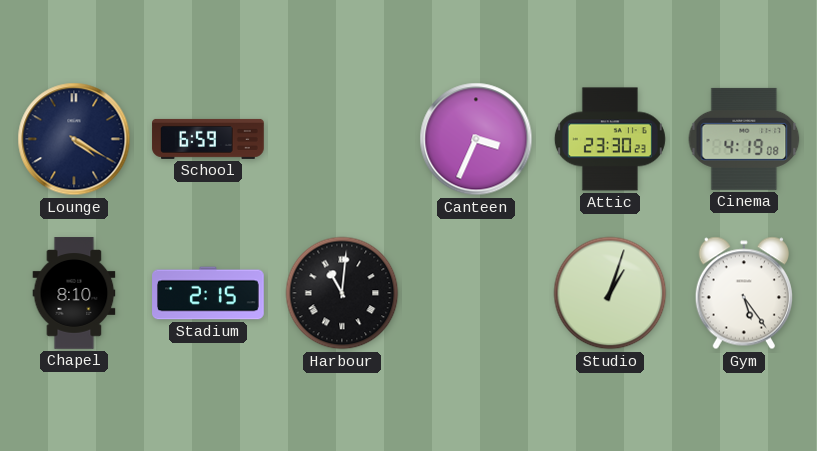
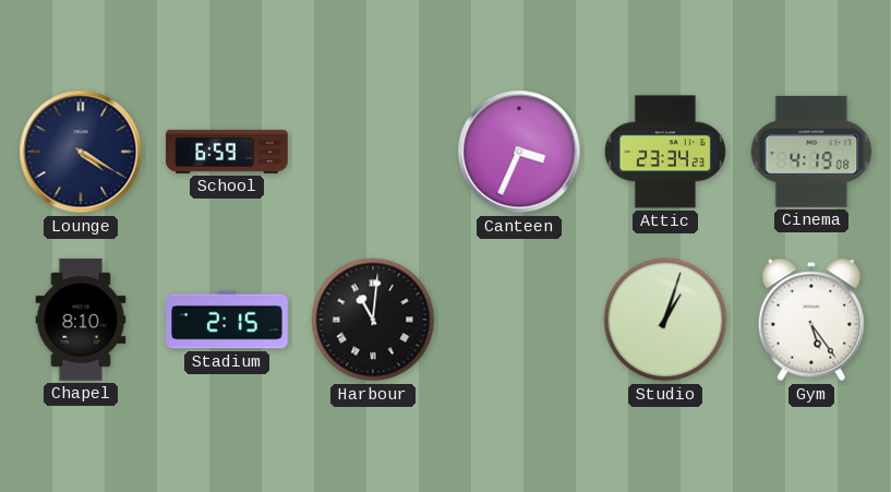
Attic: 23:30 -> 23:34
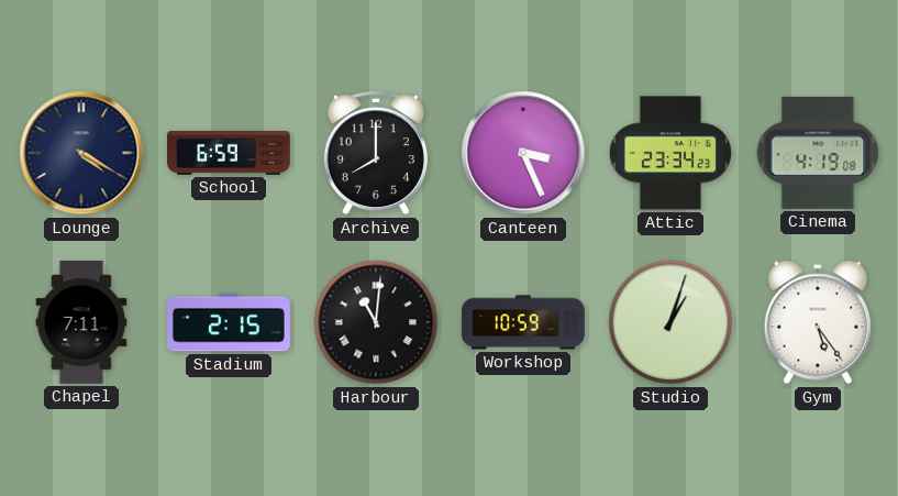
Archive: none -> 8:00
Canteen: 3:34 -> 3:26
Chapel: 8:10 -> 7:11
Workshop: none -> 10:59
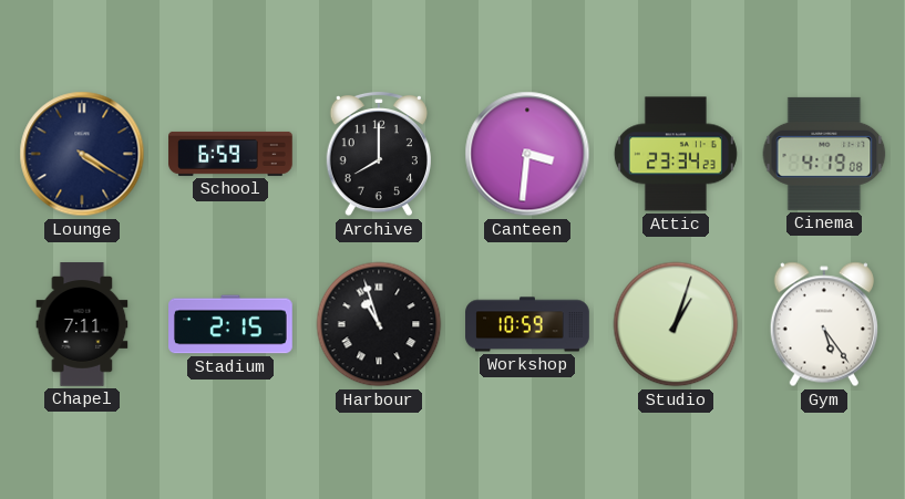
Canteen: 3:26 -> 3:31
Harbour: 11:01 -> 10:57
